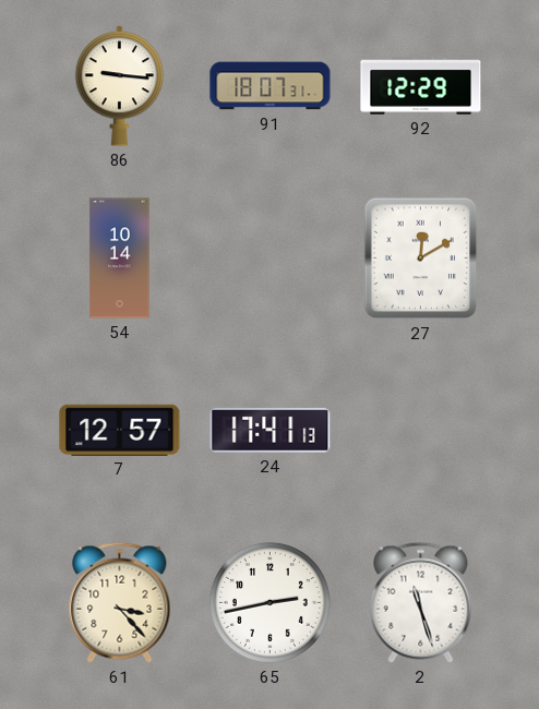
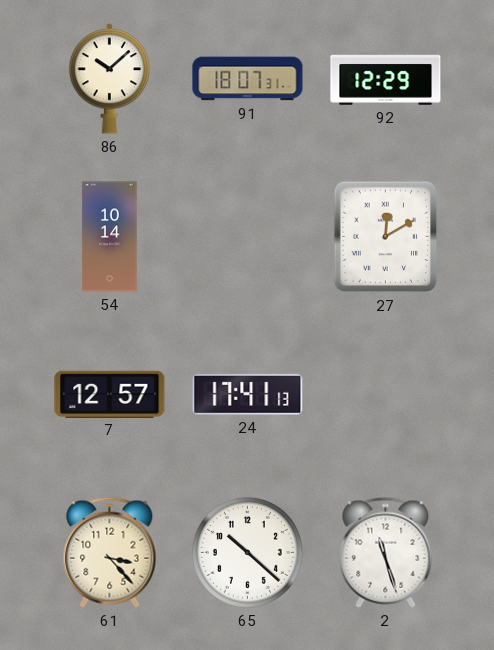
86: 9:16 -> 10:08
65: 2:43 -> 10:22
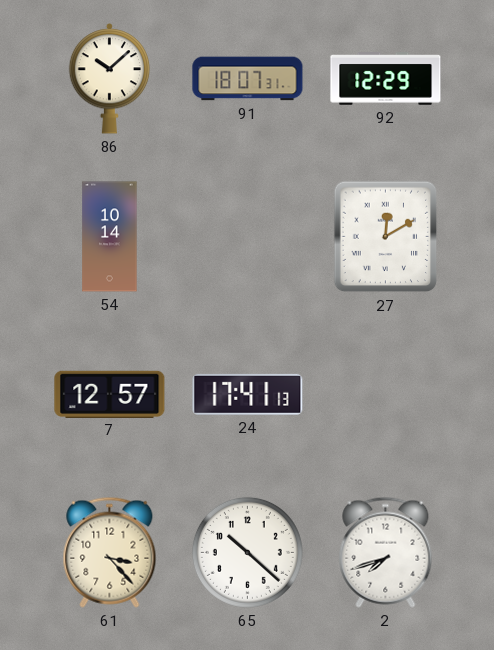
2: 11:27 -> 7:42
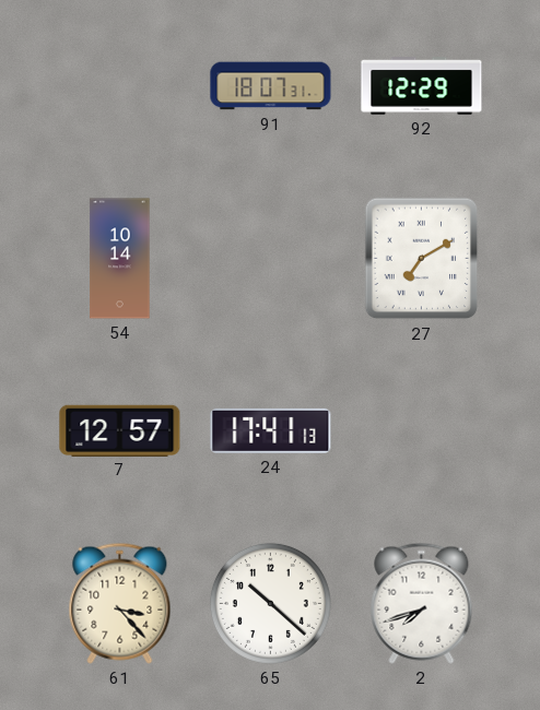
86: 10:08 -> none
27: 12:10 -> 7:10
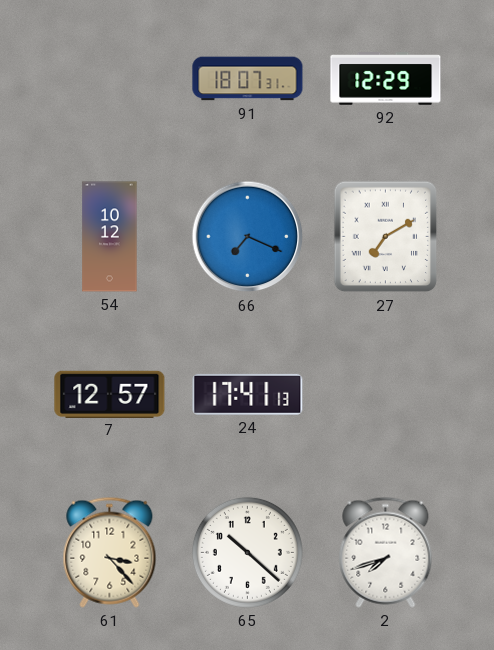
54: 10:14 -> 10:12
66: none -> 7:19
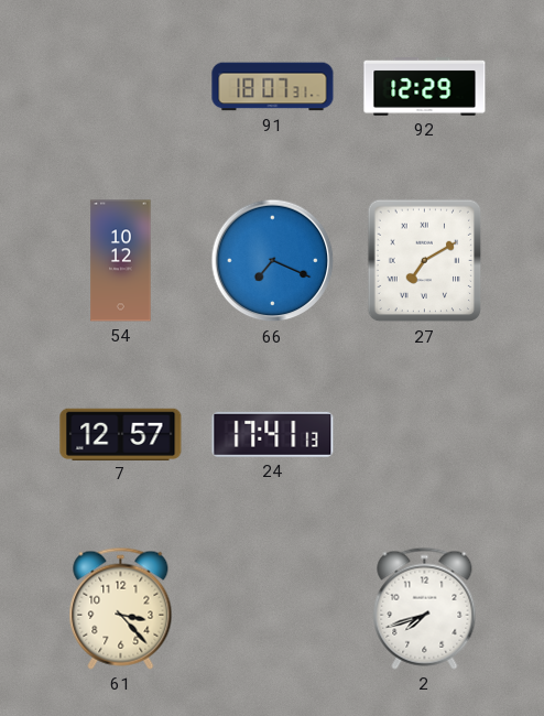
65: 10:22 -> none
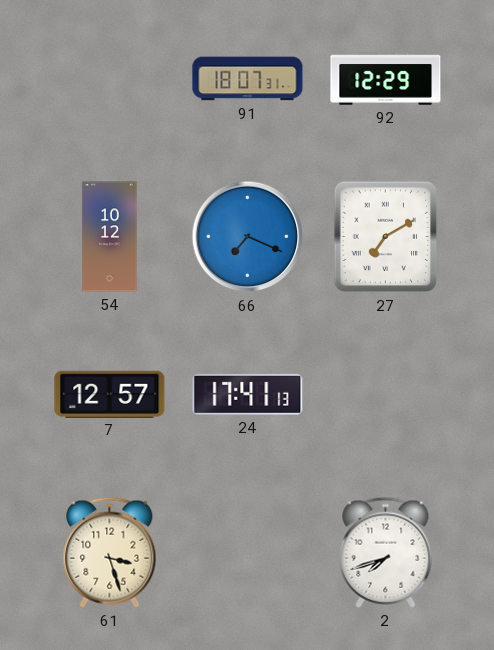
61: 3:23 -> 3:27
